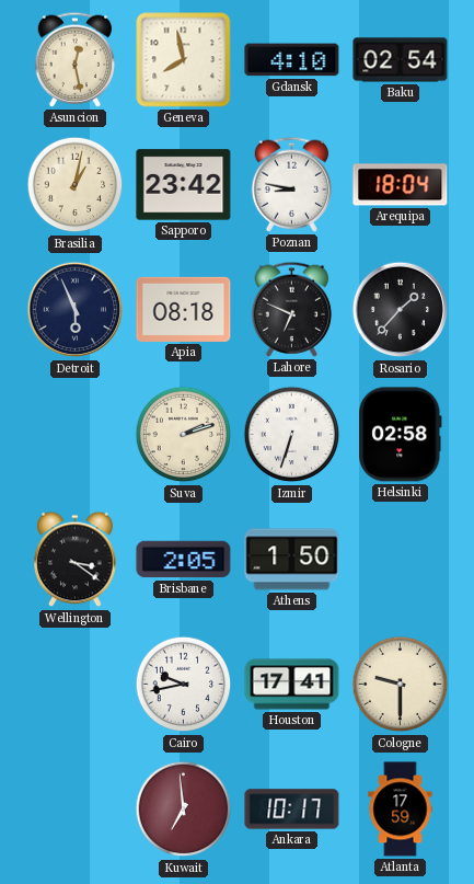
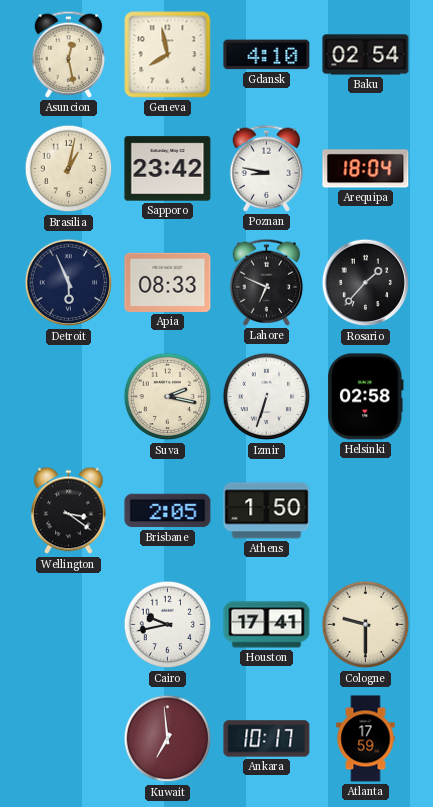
Apia: 08:18 -> 08:33
Suva: 2:12 -> 2:17
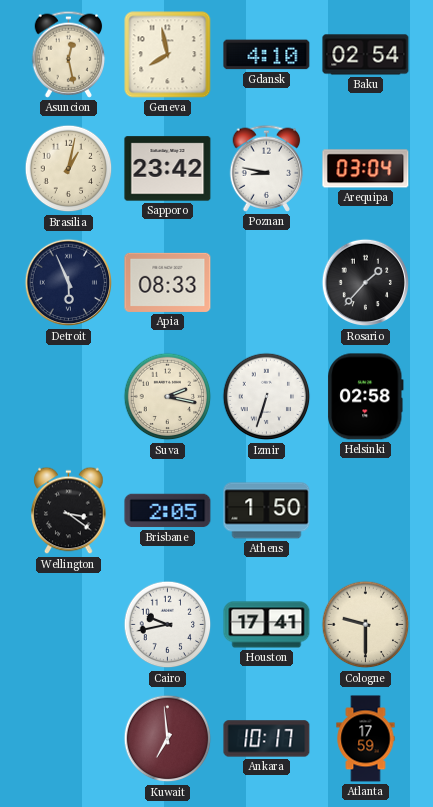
Arequipa: 18:04 -> 03:04
Lahore: 6:49 -> none
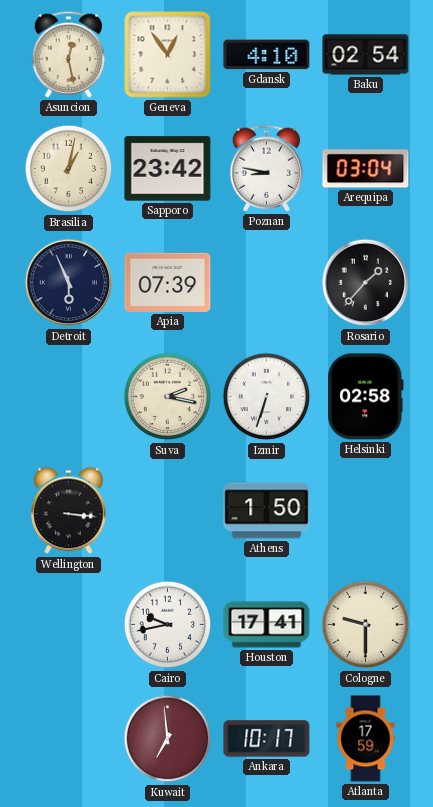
Geneva: 7:58 -> 12:54
Apia: 08:33 -> 07:39
Wellington: 3:21 -> 3:16
Brisbane: 2:05 -> none
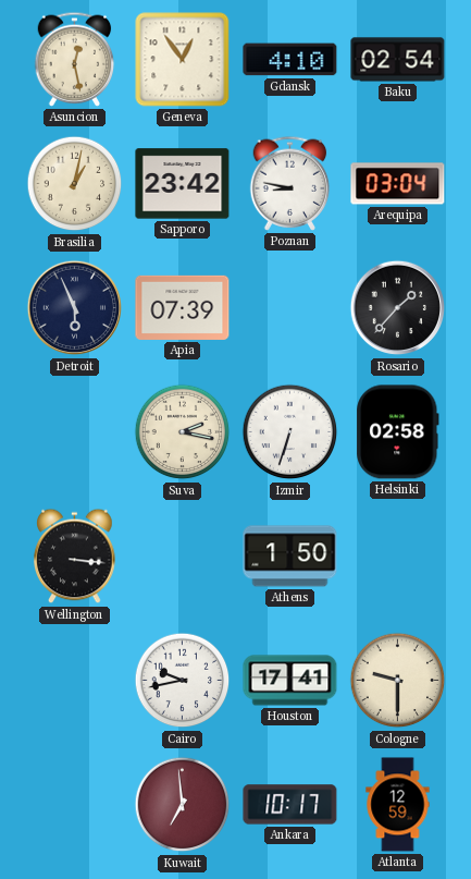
Atlanta: 17:59 -> 12:59
